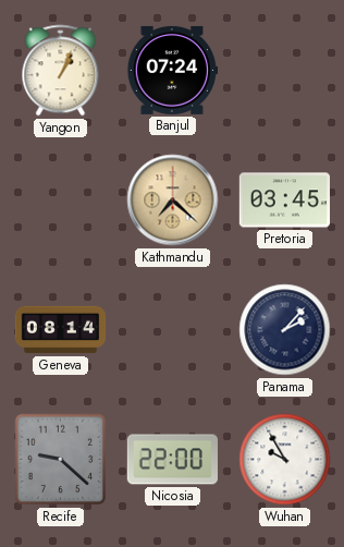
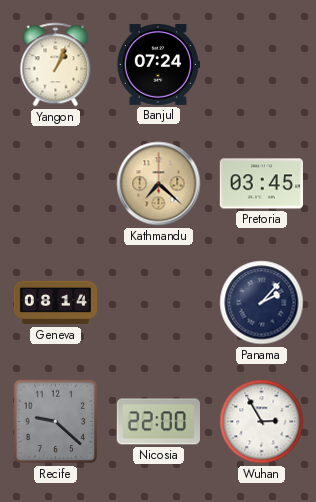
Wuhan: 9:55 -> 2:55
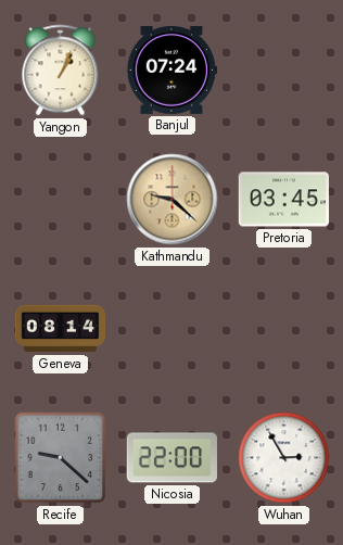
Kathmandu: 7:22 -> 9:22
Panama: 2:07 -> none
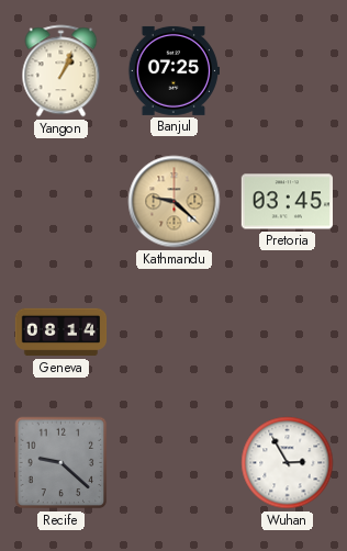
Banjul: 07:24 -> 07:25
Nicosia: 22:00 -> none
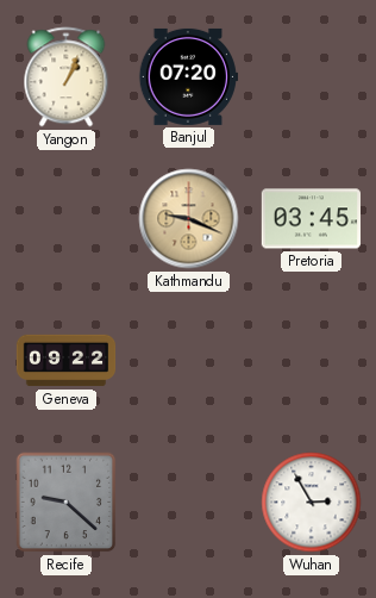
Banjul: 07:25 -> 07:20
Kathmandu: 9:22 -> 9:19
Geneva: 08:14 -> 09:22
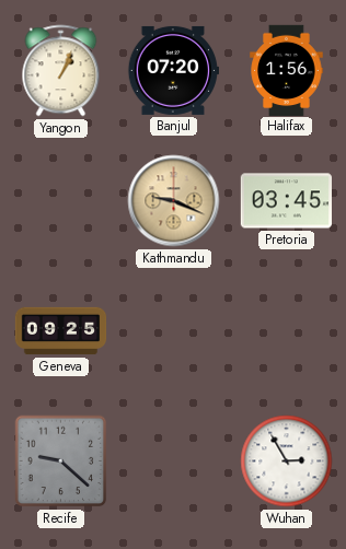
Halifax: none -> 1:56
Geneva: 09:22 -> 09:25
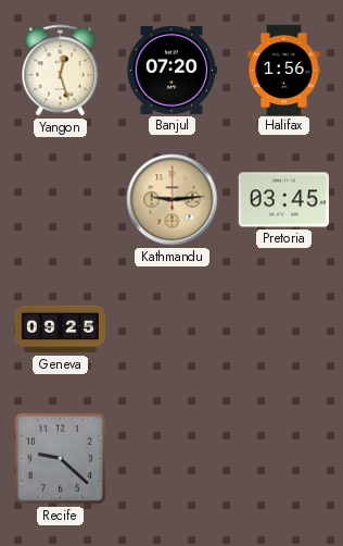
Yangon: 1:04 -> 12:27
Kathmandu: 9:19 -> 9:14
Wuhan: 2:55 -> none
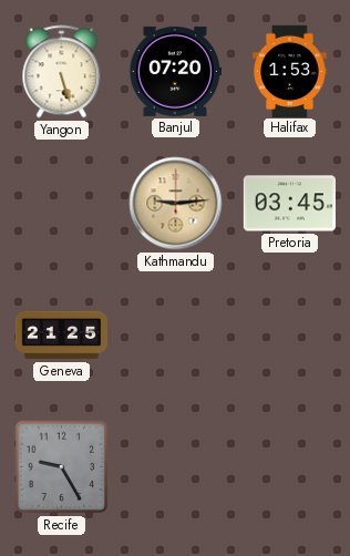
Yangon: 12:27 -> 5:27
Halifax: 1:56 -> 1:53
Geneva: 09:25 -> 21:25
Recife: 9:22 -> 9:25
